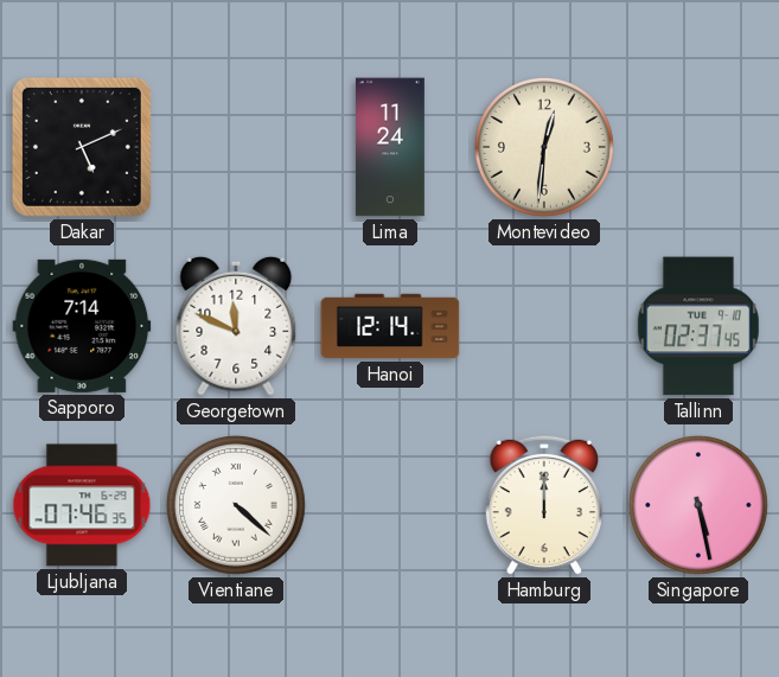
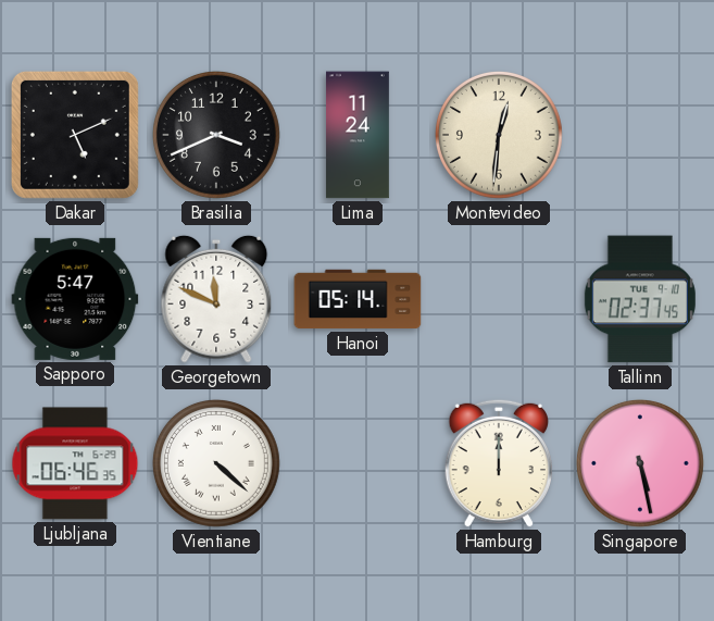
Brasilia: none -> 3:41
Sapporo: 7:14 -> 5:47
Hanoi: 12:14 -> 05:14
Ljubljana: 07:46 -> 06:46
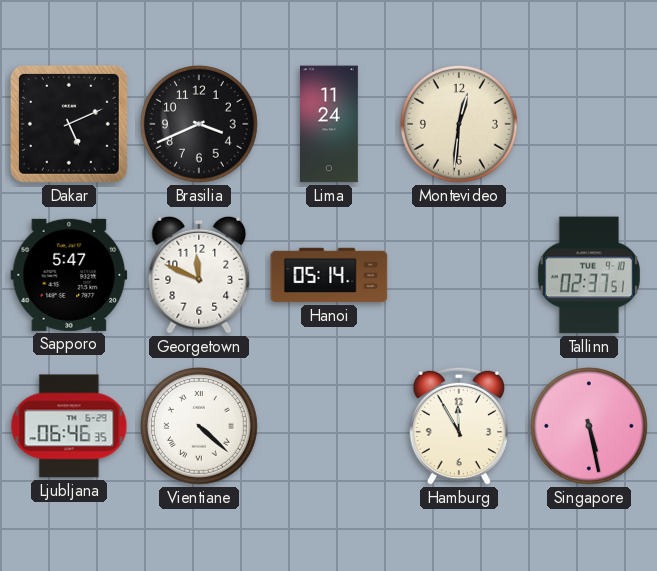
Tallinn: 02:37:45 -> 02:37:51
Hamburg: 12:00 -> 11:55
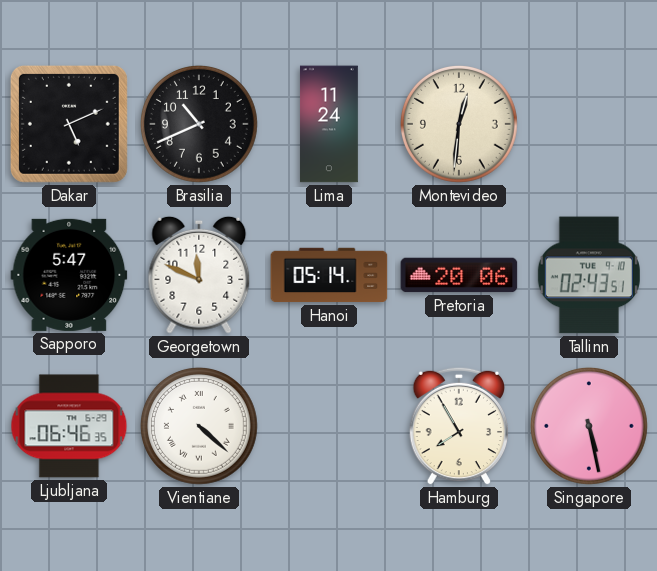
Brasilia: 3:41 -> 10:41
Pretoria: none -> 20:06
Tallinn: 02:37 -> 02:43
Hamburg: 11:55 -> 7:55
